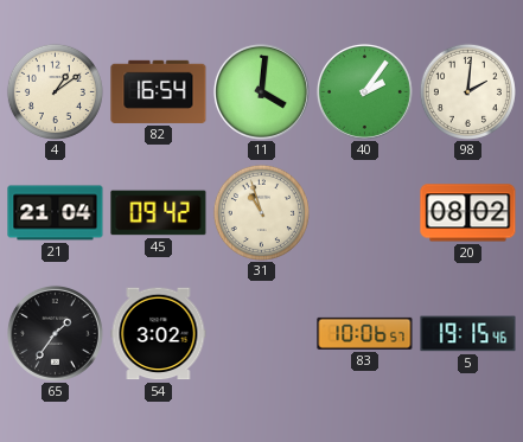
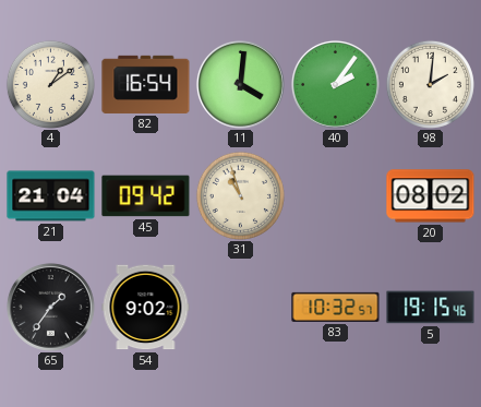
54: 3:02 -> 9:02
83: 10:06 -> 10:32
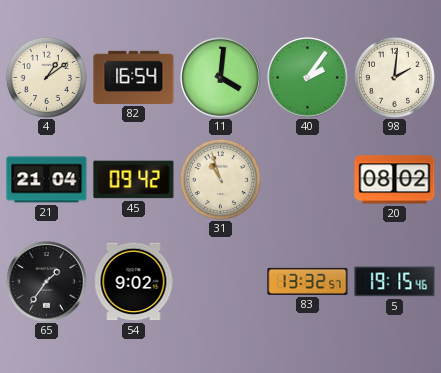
83: 10:32 -> 13:32
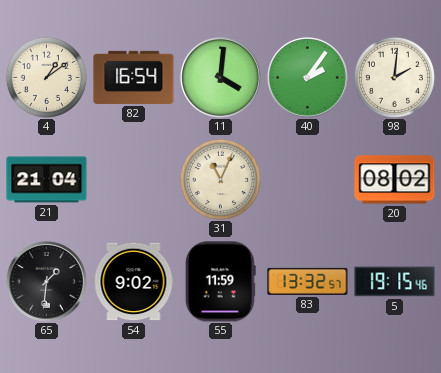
45: 09:42 -> none
31: 10:57 -> 11:04
65: 1:36 -> 1:31
55: none -> 11:59
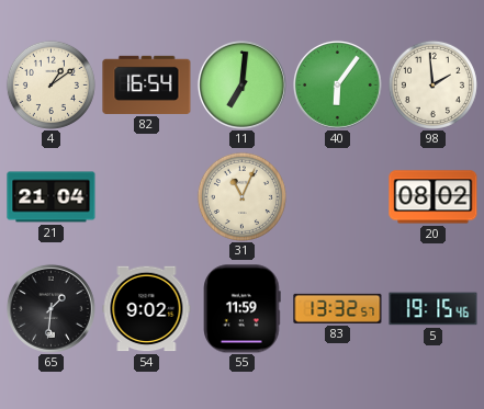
11: 4:01 -> 7:01
40: 2:06 -> 6:06
98: 2:01 -> 1:59
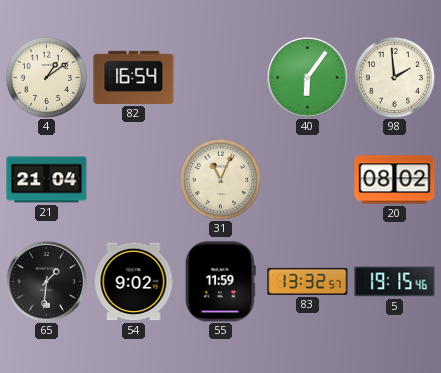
11: 7:01 -> none
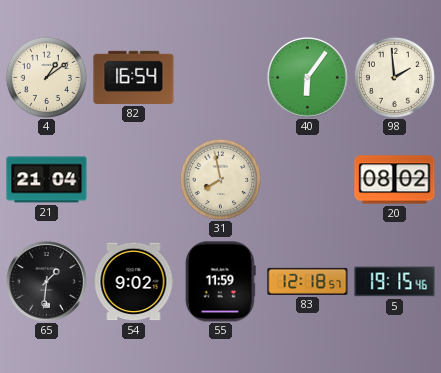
31: 11:04 -> 7:58
83: 13:32 -> 12:18
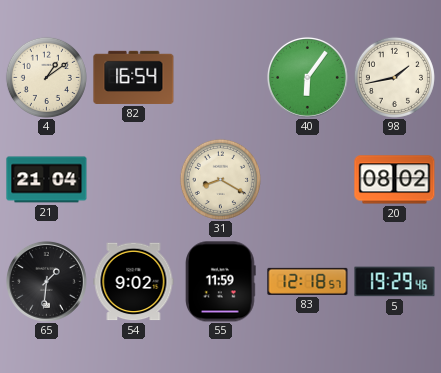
98: 1:59 -> 1:43
31: 7:58 -> 8:20
5: 19:15 -> 19:29
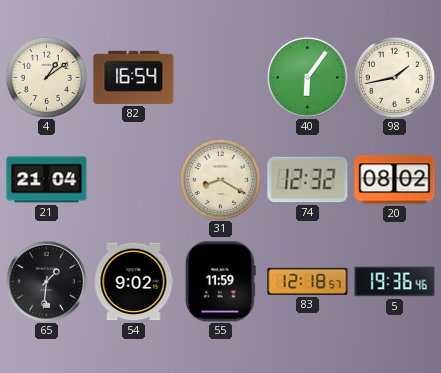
74: none -> 12:32
5: 19:29 -> 19:36
